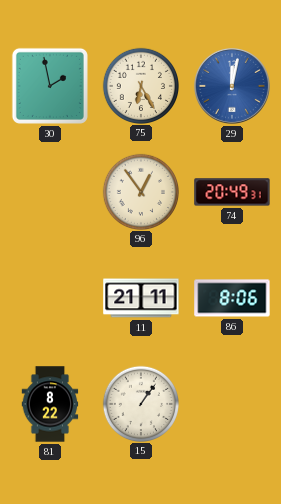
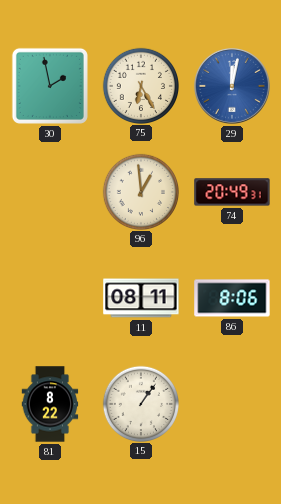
96: 12:54 -> 12:59
11: 21:11 -> 08:11
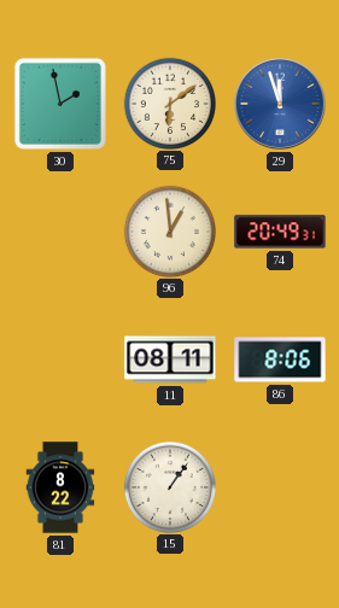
75: 6:25 -> 6:09
29: 12:02 -> 11:57
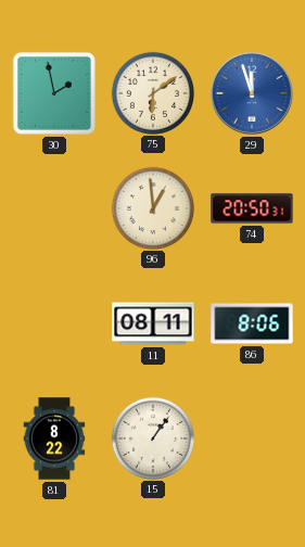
74: 20:49 -> 20:50
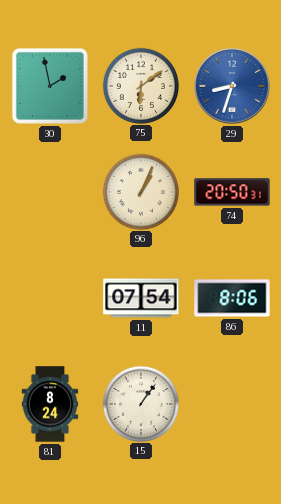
29: 11:57 -> 8:33
96: 12:59 -> 1:04
11: 08:11 -> 07:54
81: 8:22 -> 8:24
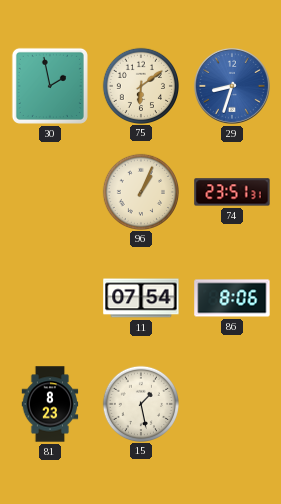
74: 20:50 -> 23:51
81: 8:24 -> 8:23
15: 1:06 -> 1:28
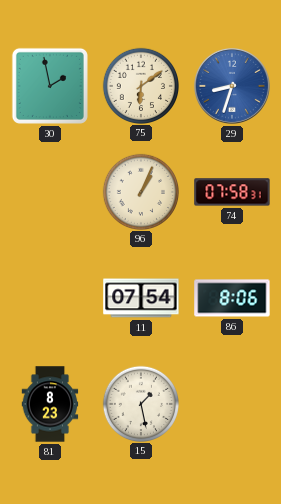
74: 23:51 -> 07:58
